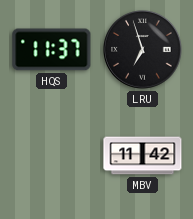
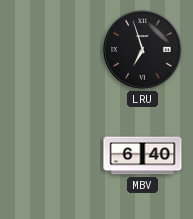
HQS: 11:37 -> none
MBV: 11:42 -> 6:40
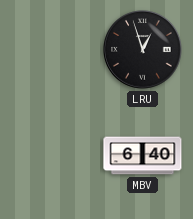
LRU: 6:57 -> 12:57
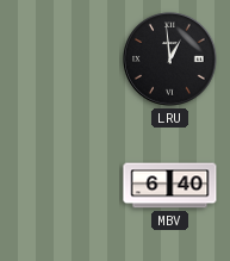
LRU: 12:57 -> 12:59
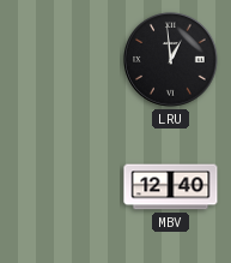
MBV: 6:40 -> 12:40
